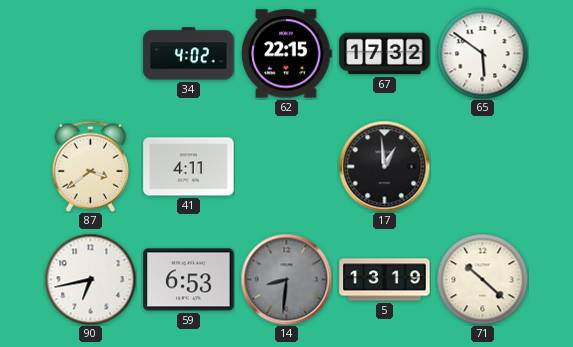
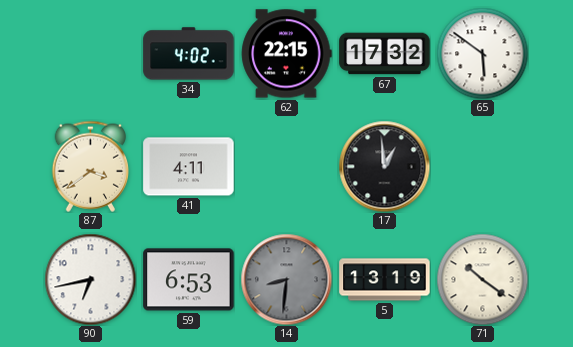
71: 10:22 -> 10:21
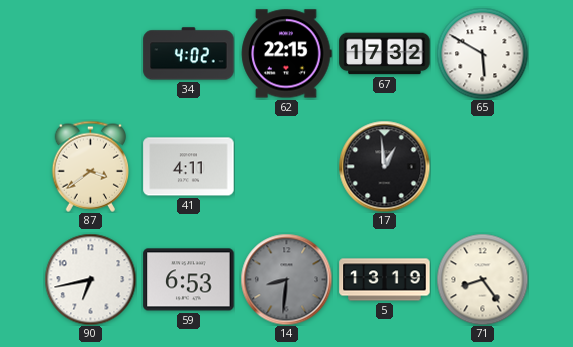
65: 5:51 -> 5:50
71: 10:21 -> 8:24
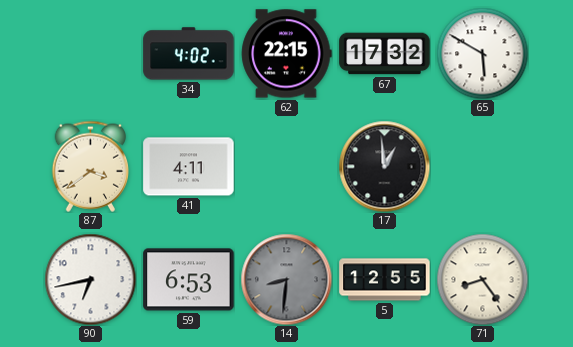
5: 13:19 -> 12:55
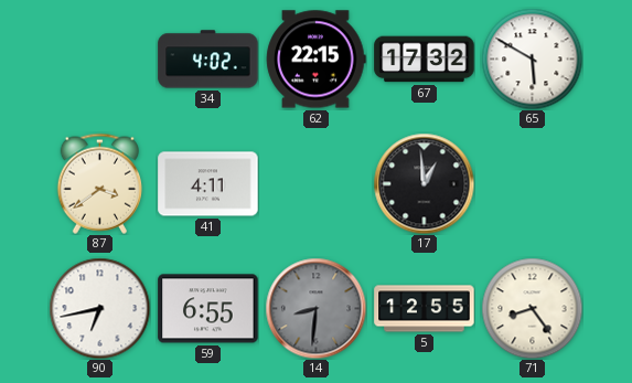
59: 6:53 -> 6:55
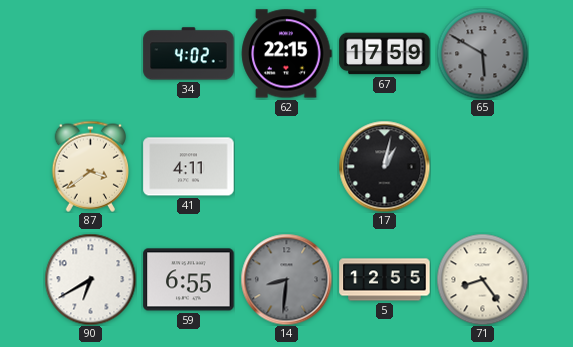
67: 17:32 -> 17:59
65 dial: white -> grey
17: 12:59 -> 1:02
90: 6:43 -> 6:40
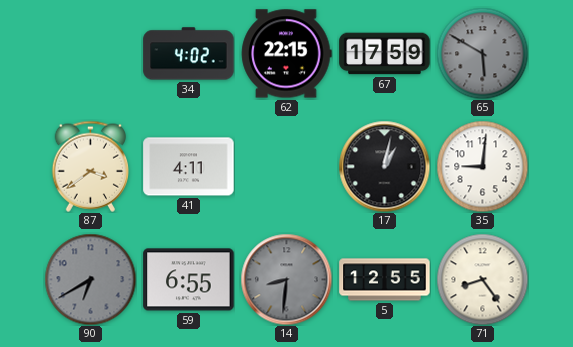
35: none -> 9:01
90 dial: white -> grey
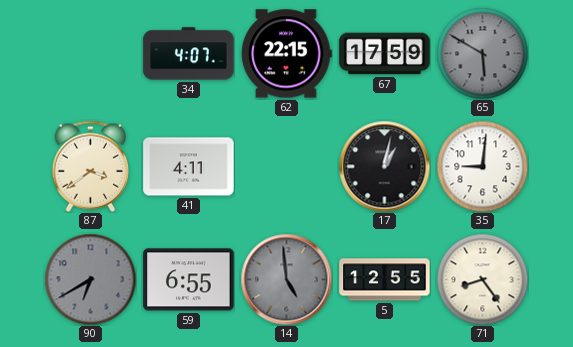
34: 4:02 -> 4:07
14: 8:31 -> 4:59
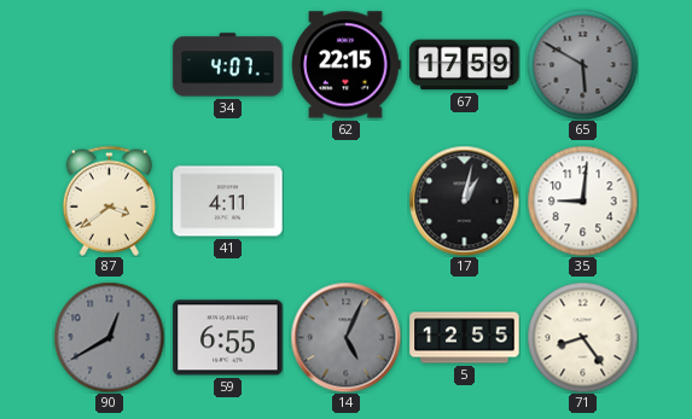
90: 6:40 -> 12:40
14: 4:59 -> 5:04
